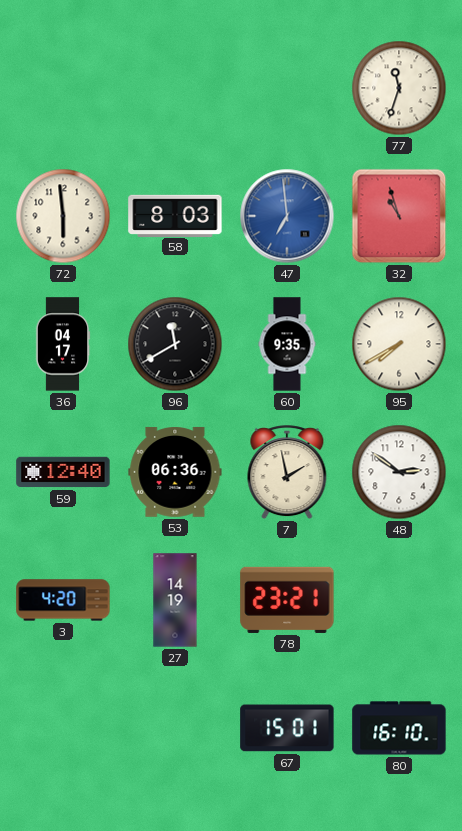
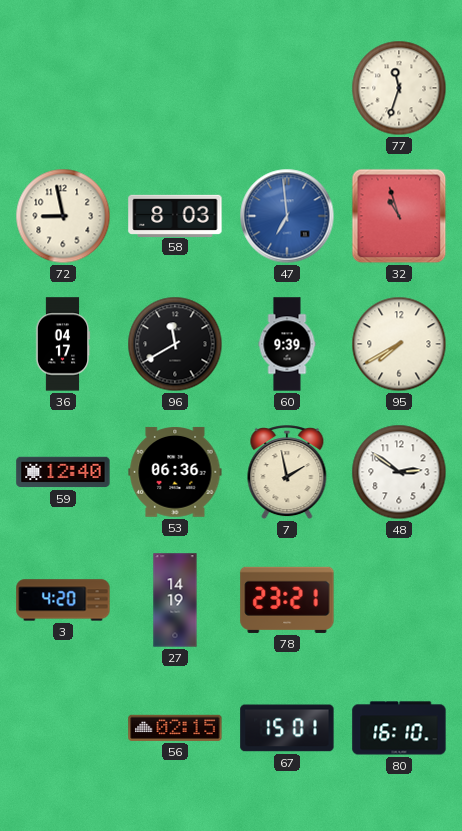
72: 5:59 -> 8:58
60: 9:35 -> 9:39
56: none -> 02:15
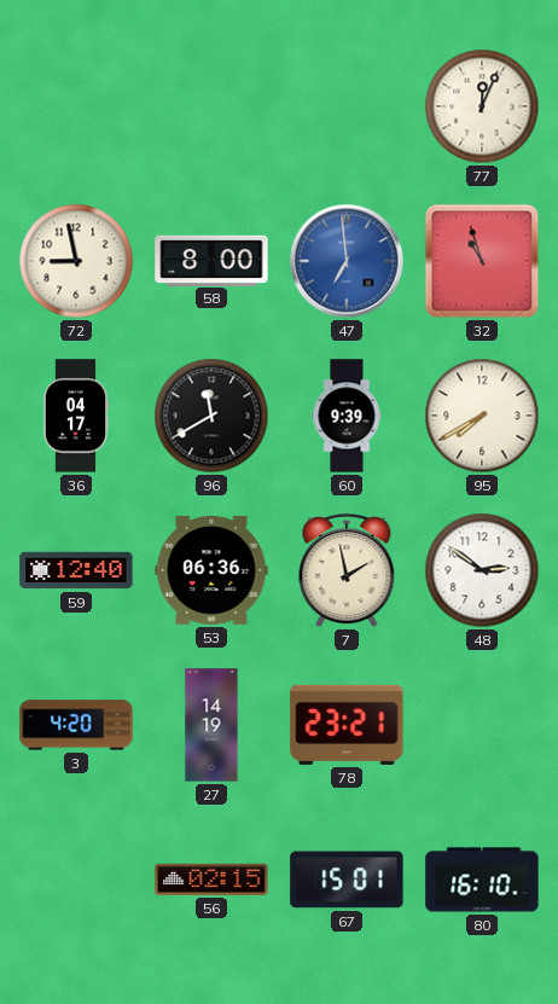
77: 11:33 -> 12:04
58: 8:03 -> 8:00
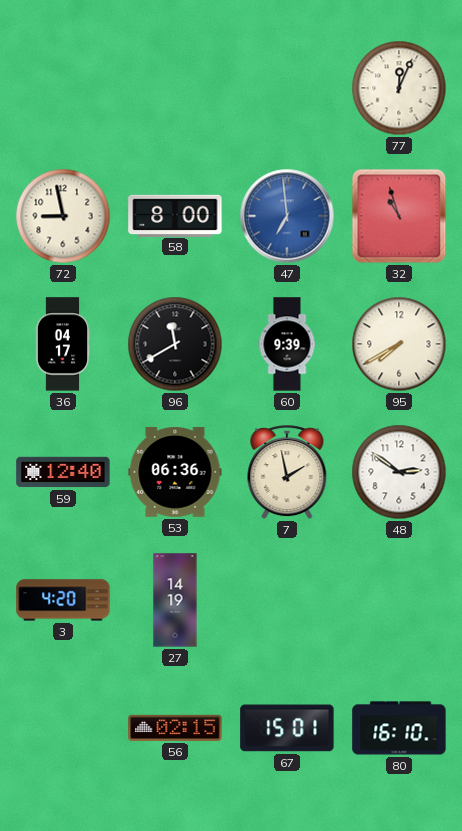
78: 23:21 -> none
